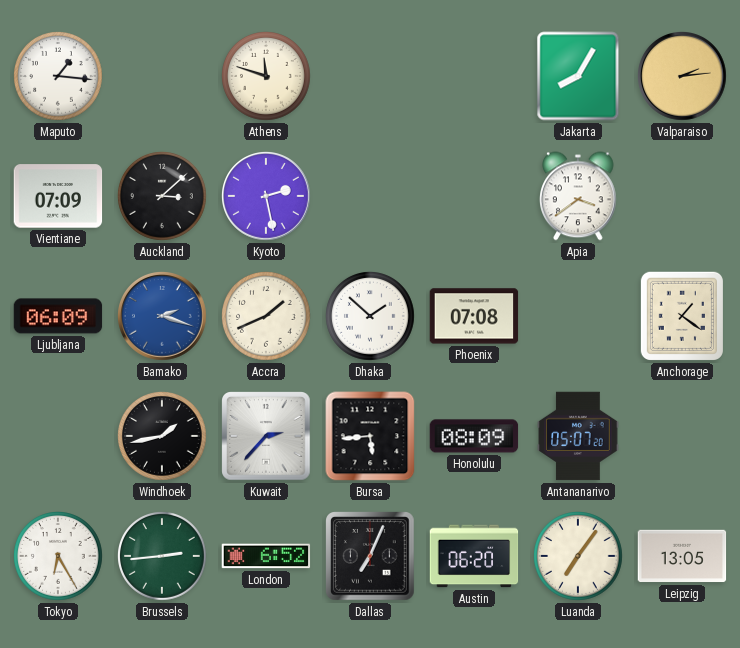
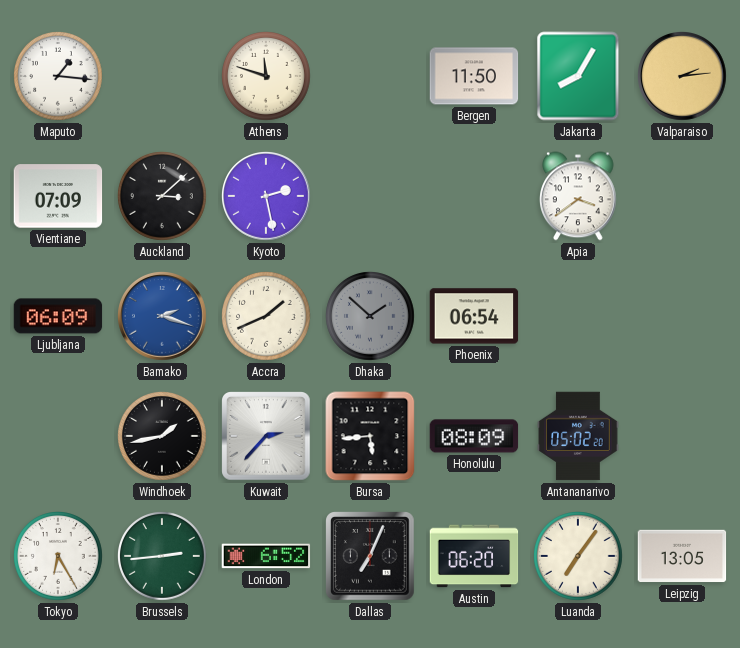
Bergen: none -> 11:50
Dhaka dial: white -> grey
Phoenix: 07:08 -> 06:54
Anchorage: 1:21 -> none
Antananarivo: 05:07 -> 05:02
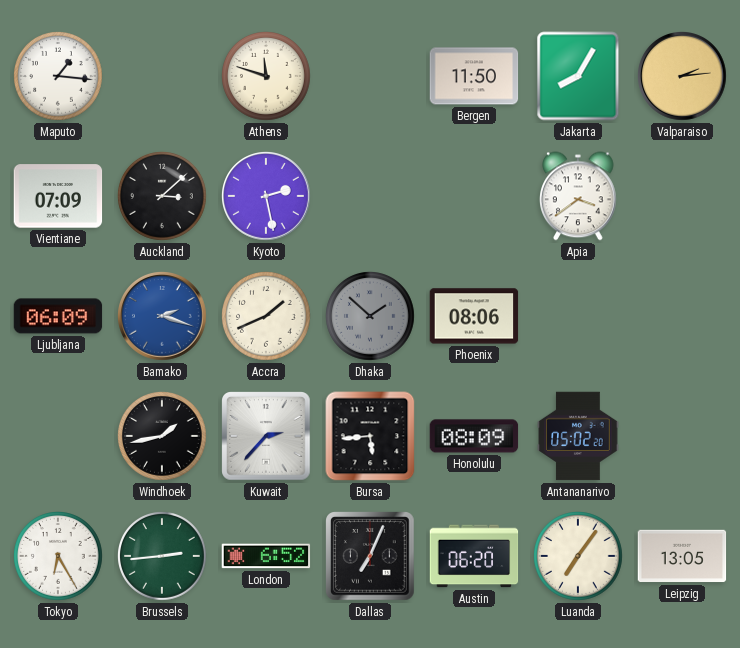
Phoenix: 06:54 -> 08:06
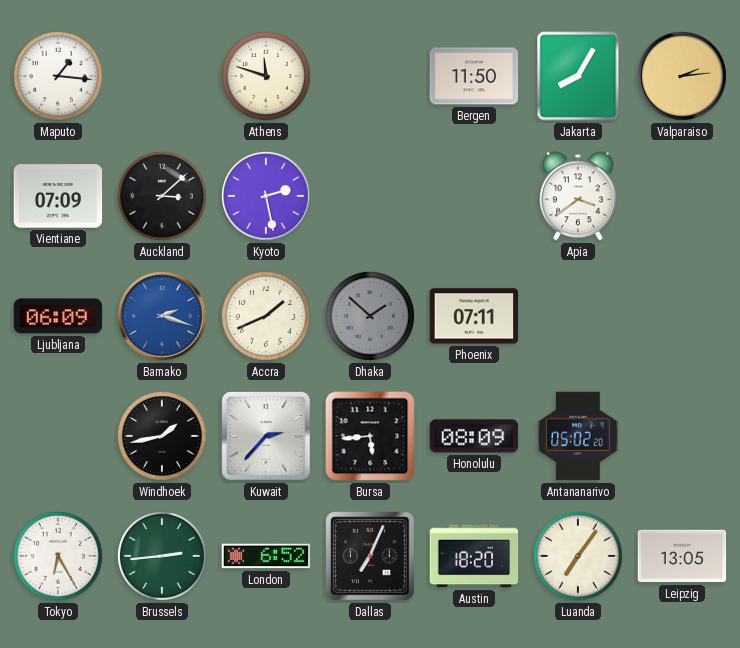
Phoenix: 08:06 -> 07:11
Austin: 06:20 -> 18:20
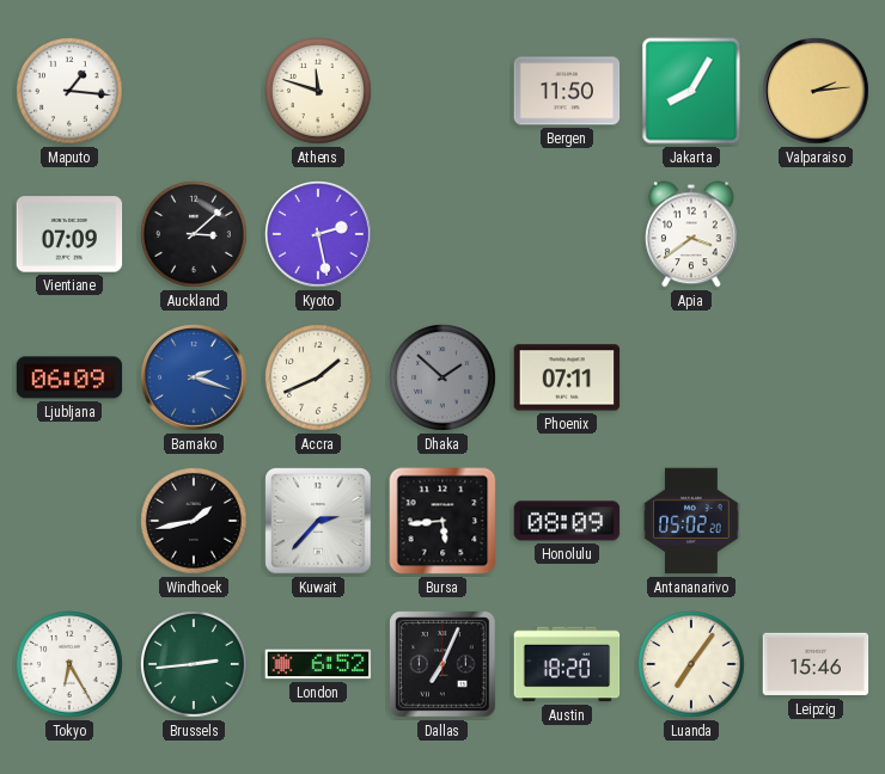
Leipzig: 13:05 -> 15:46
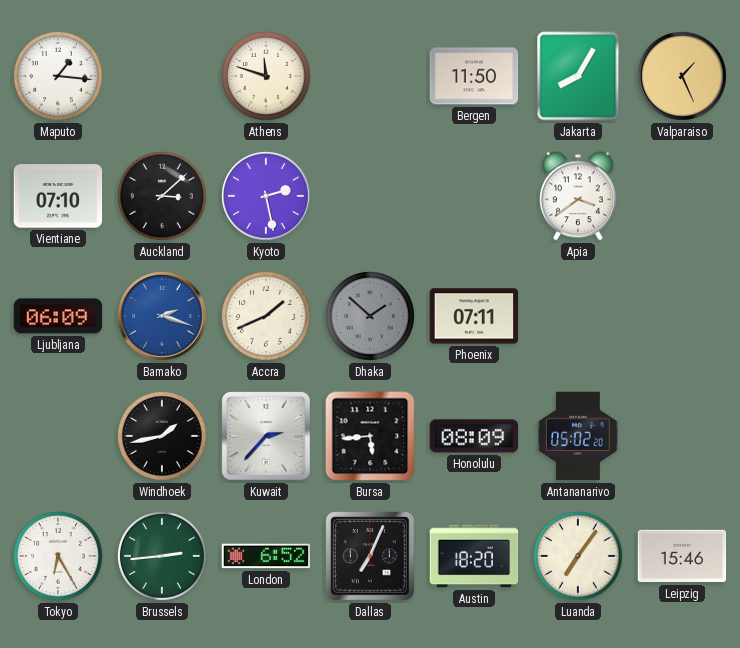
Valparaiso: 2:14 -> 1:26
Vientiane: 07:09 -> 07:10
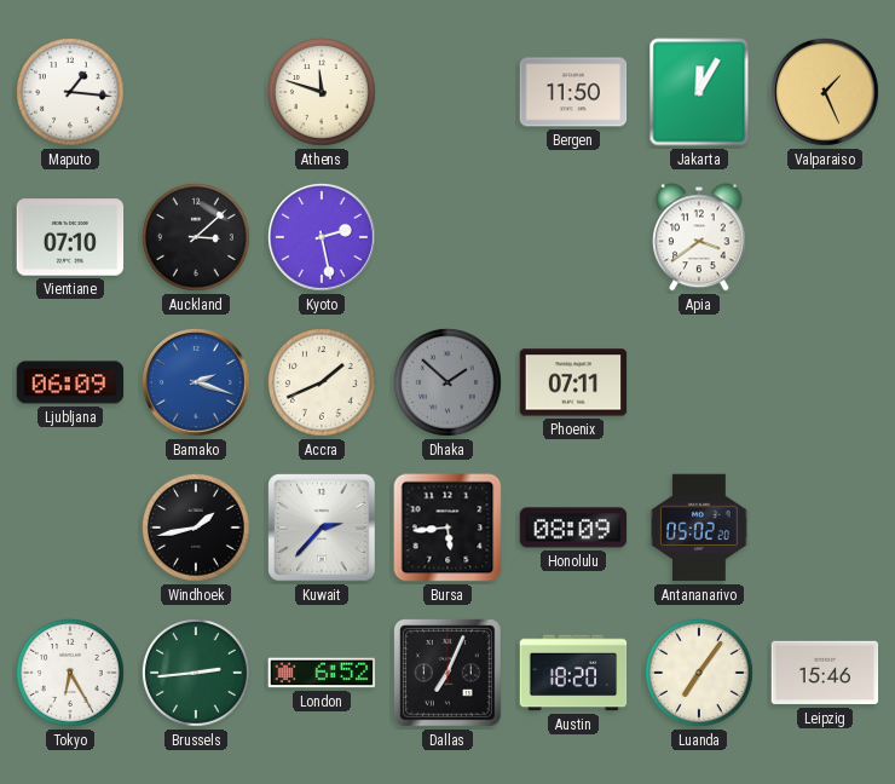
Jakarta: 8:05 -> 12:05
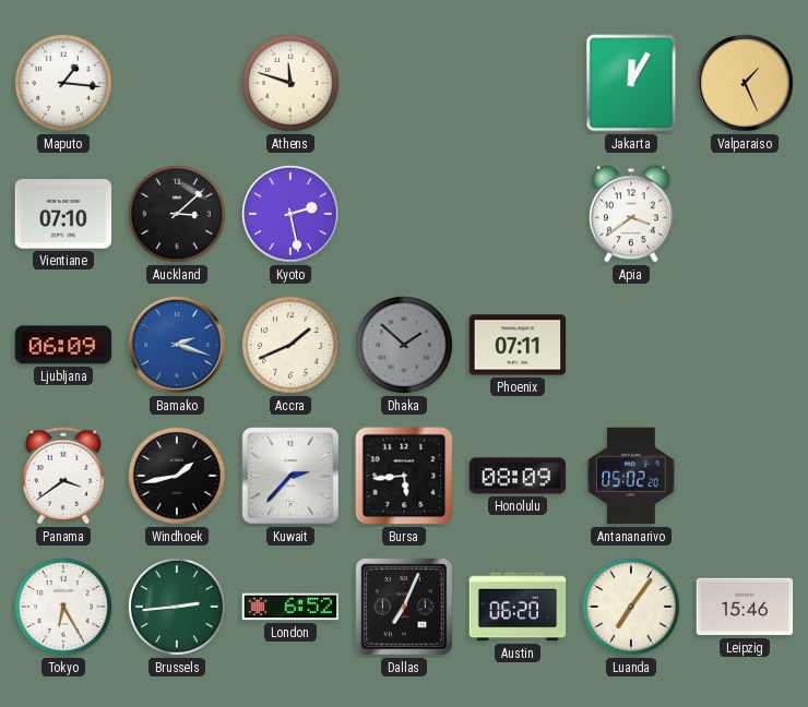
Bergen: 11:50 -> none
Panama: none -> 3:39
Austin: 18:20 -> 06:20
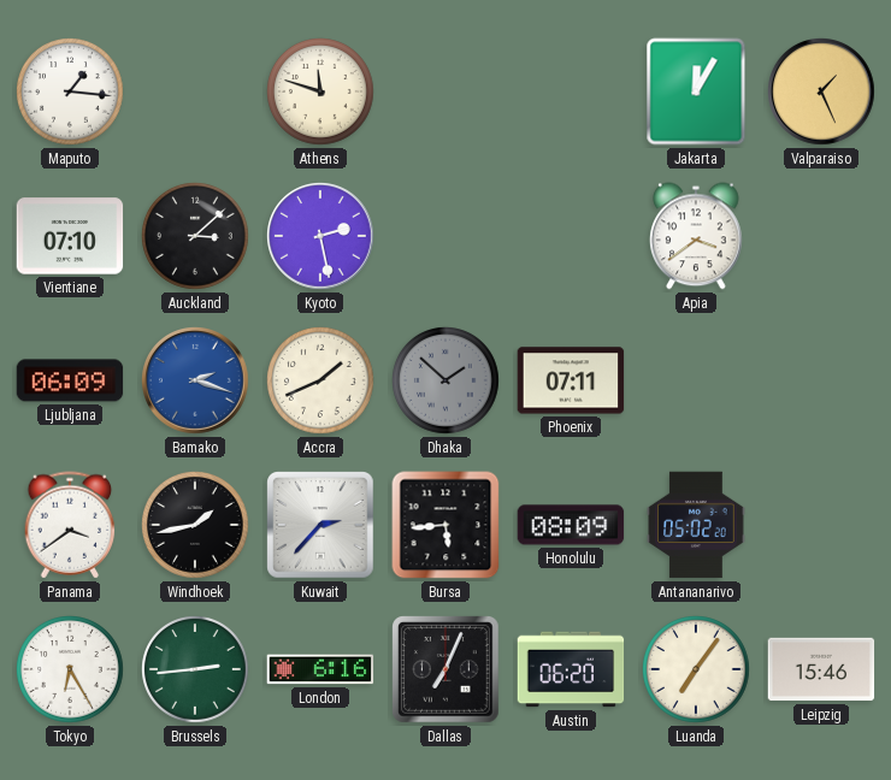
London: 6:52 -> 6:16
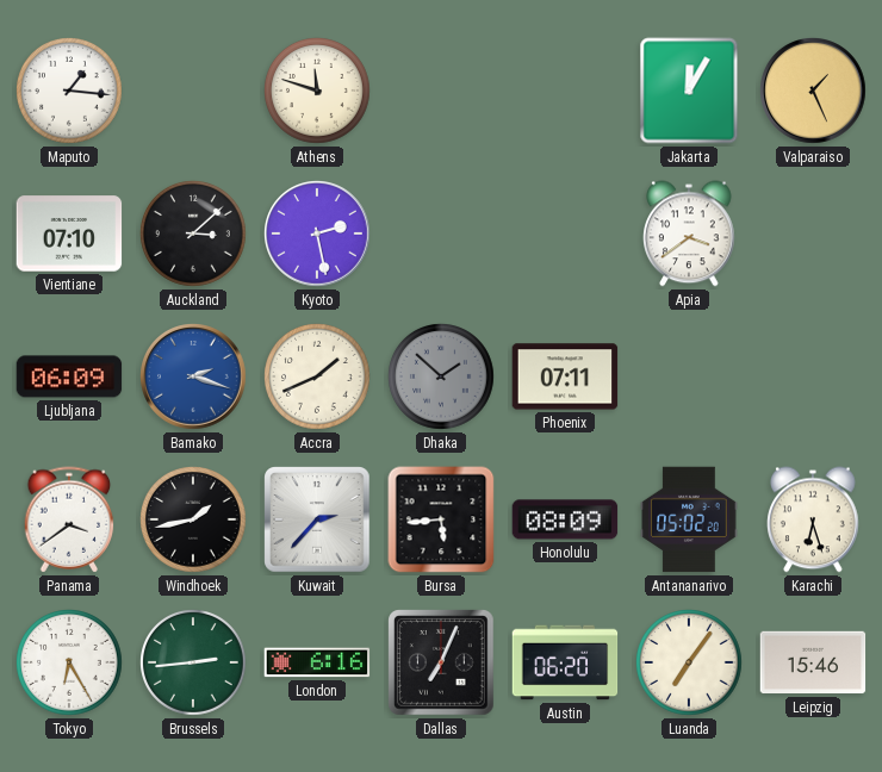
Karachi: none -> 6:27
